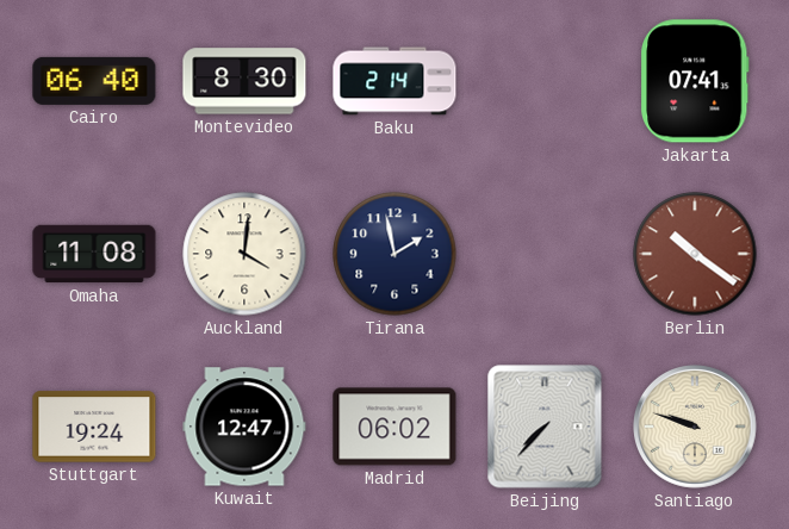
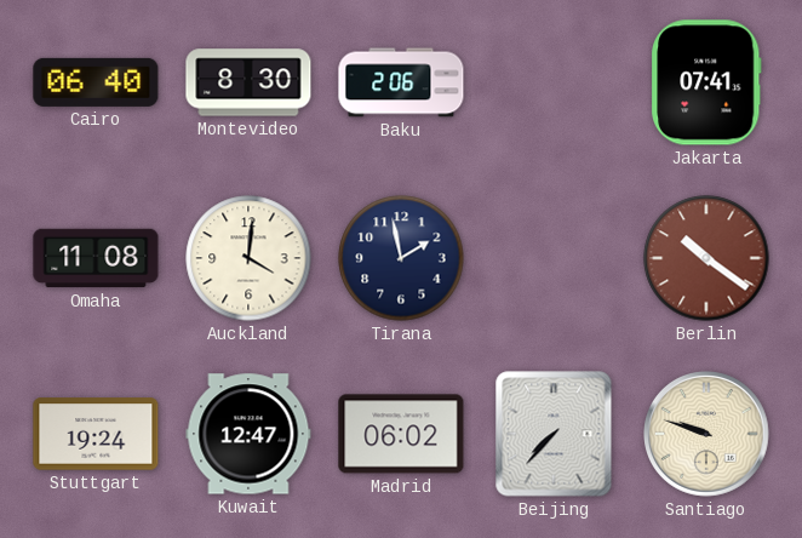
Baku: 2:14 -> 2:06
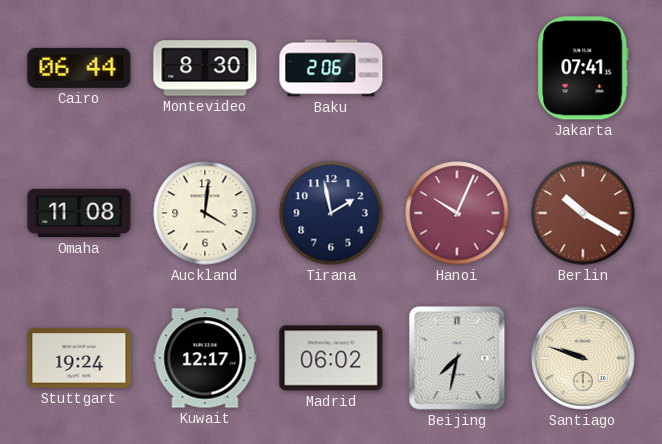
Cairo: 06:40 -> 06:44
Hanoi: none -> 10:04
Berlin: 10:21 -> 10:20
Kuwait: 12:47 -> 12:17
Beijing: 7:37 -> 7:32
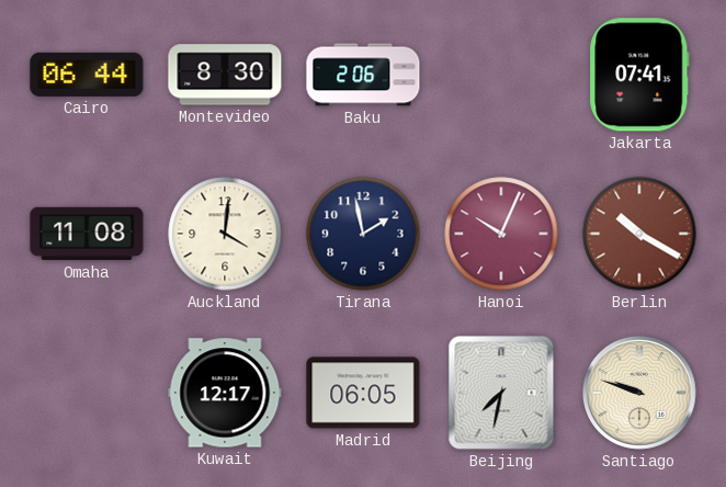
Stuttgart: 19:24 -> none
Madrid: 06:02 -> 06:05
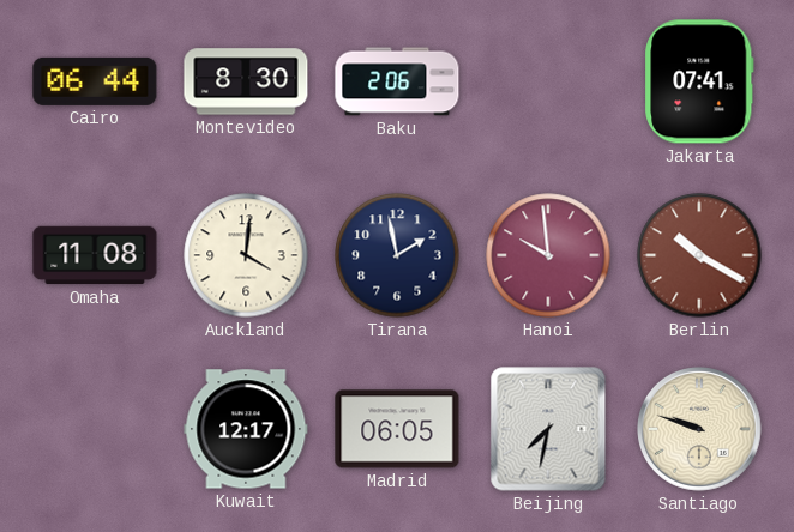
Hanoi: 10:04 -> 9:59
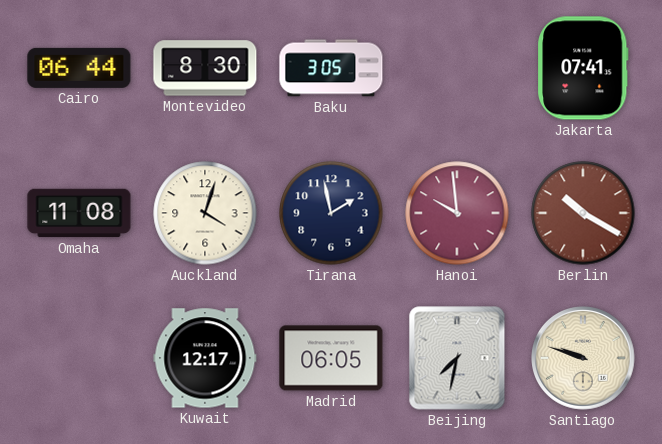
Baku: 2:06 -> 3:05
Auckland: 4:01 -> 4:03
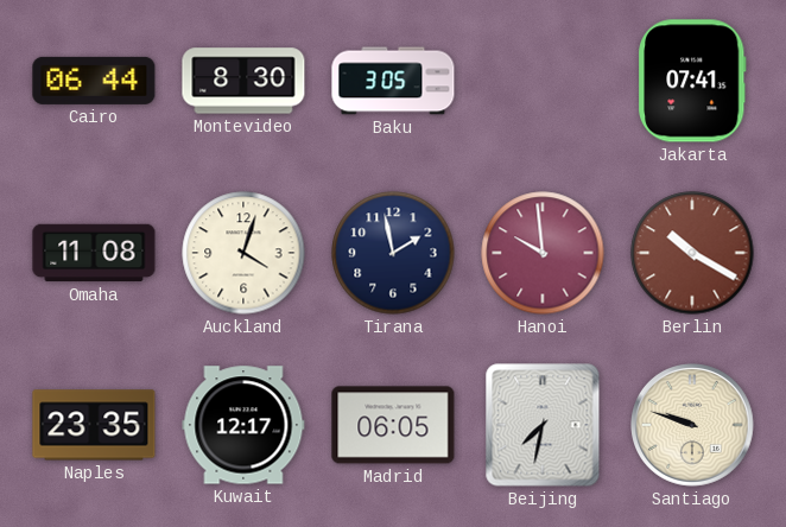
Naples: none -> 23:35
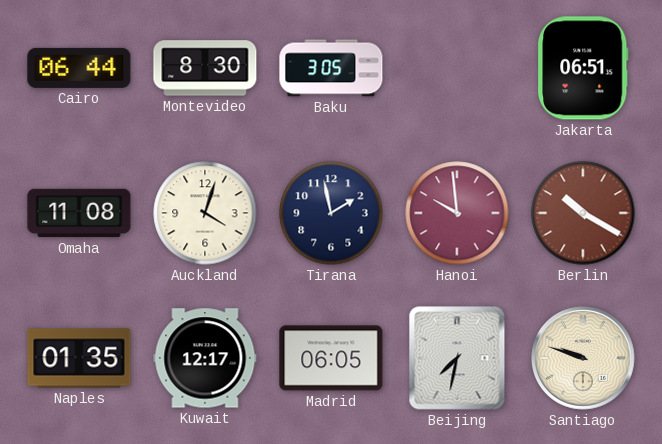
Jakarta: 07:41 -> 06:51
Naples: 23:35 -> 01:35
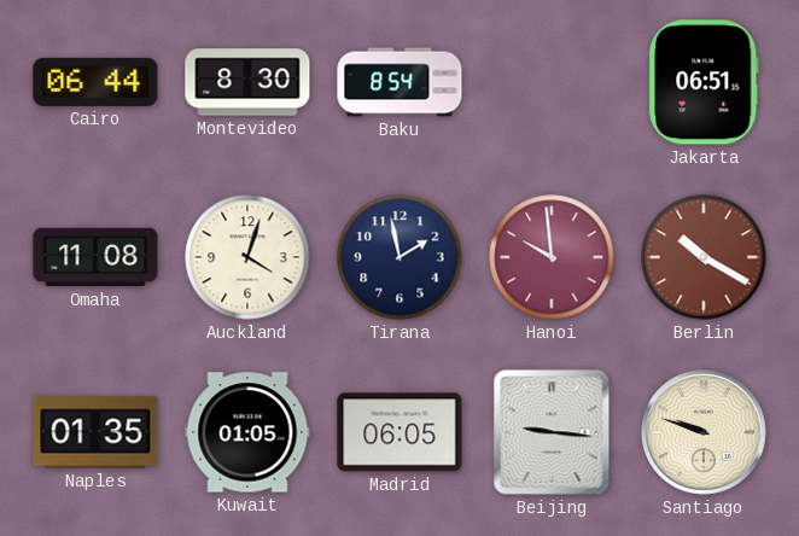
Baku: 3:05 -> 8:54
Kuwait: 12:17 -> 01:05
Beijing: 7:32 -> 9:16
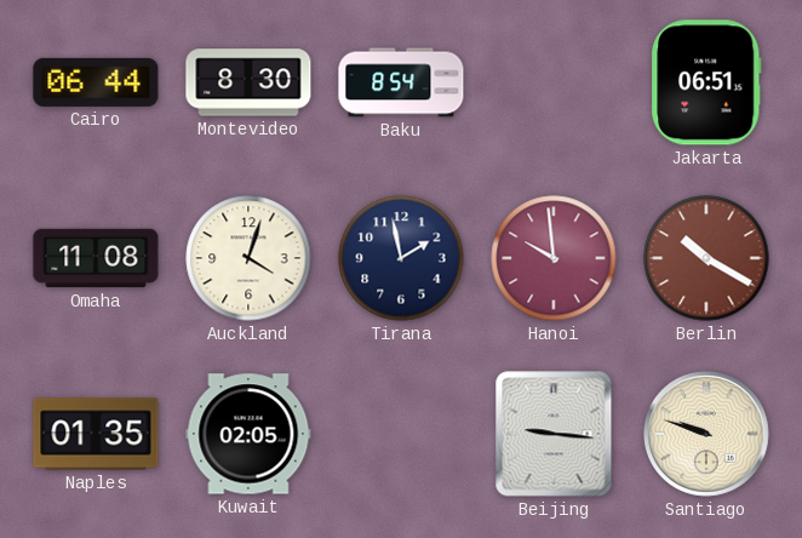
Kuwait: 01:05 -> 02:05
Madrid: 06:05 -> none
